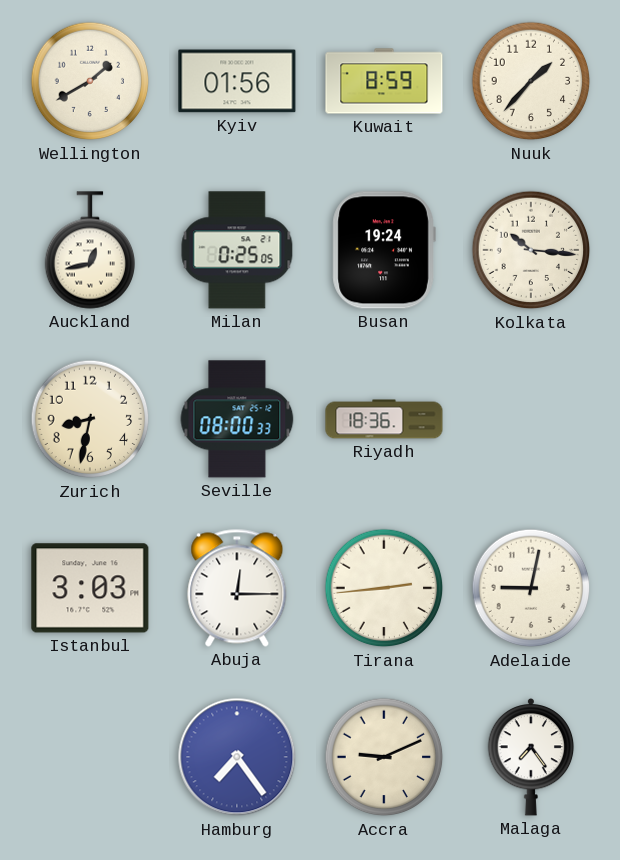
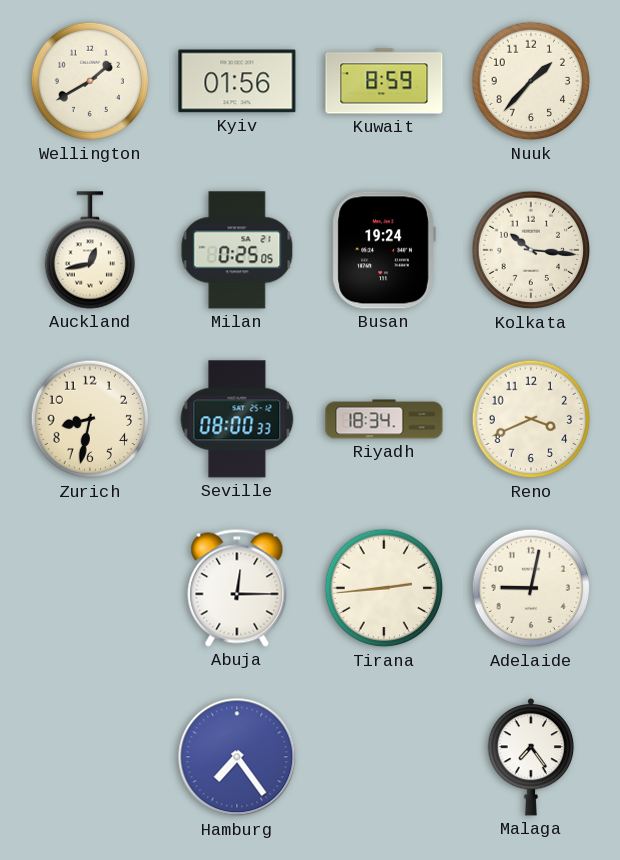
Riyadh: 18:36 -> 18:34
Reno: none -> 3:41
Istanbul: 3:03 -> none
Accra: 9:11 -> none
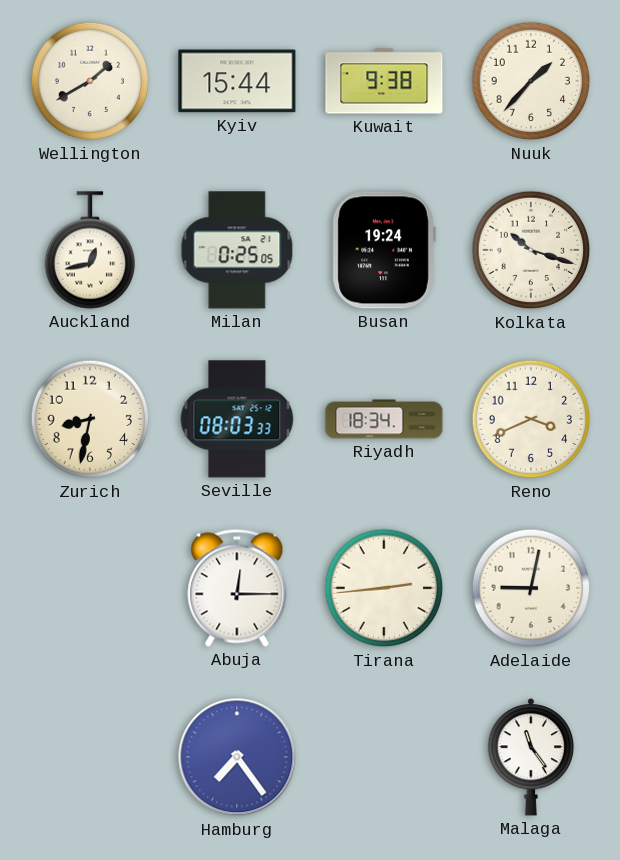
Kyiv: 01:56 -> 15:44
Kuwait: 8:59 -> 9:38
Kolkata: 10:16 -> 10:18
Seville: 08:00 -> 08:03
Malaga: 7:24 -> 11:24
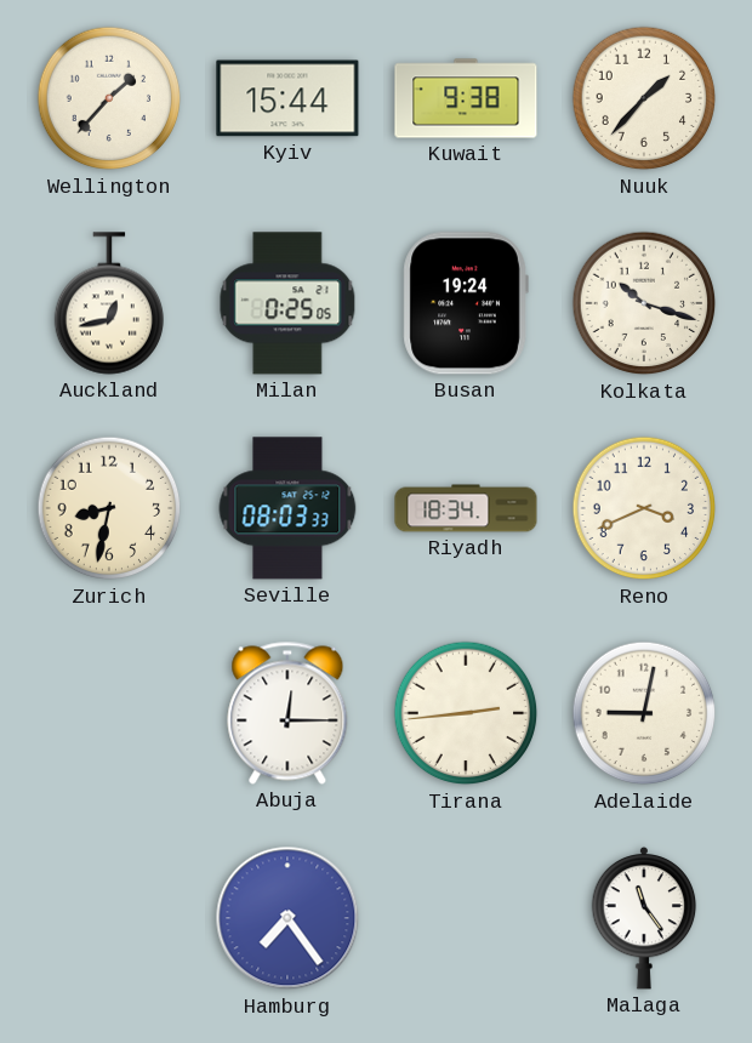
Wellington: 1:40 -> 1:37
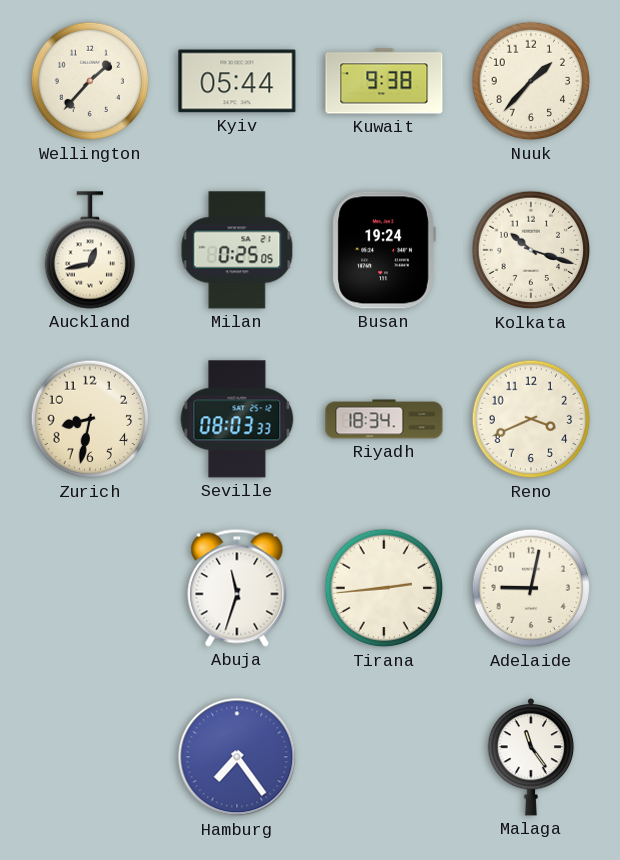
Kyiv: 15:44 -> 05:44
Abuja: 12:15 -> 11:33
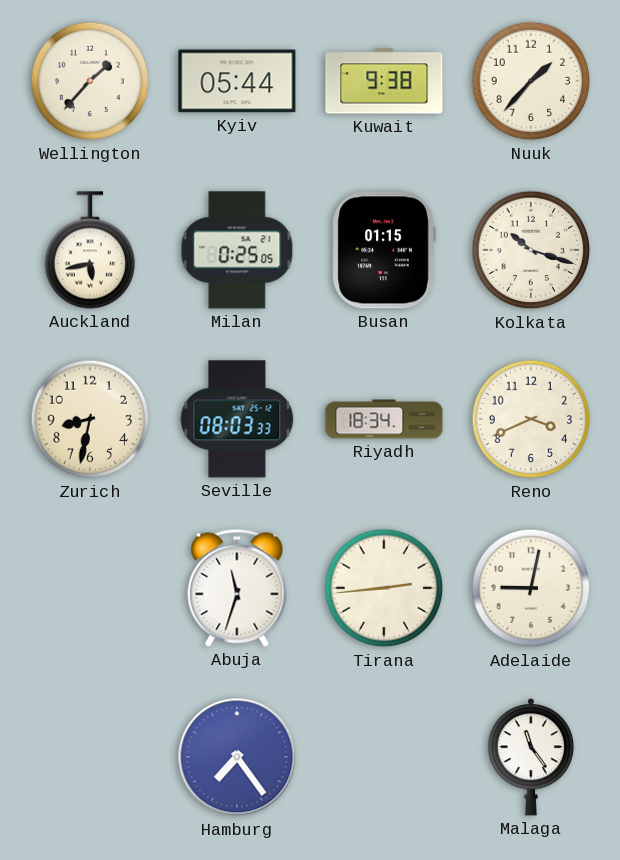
Auckland: 12:43 -> 5:43
Busan: 19:24 -> 01:15
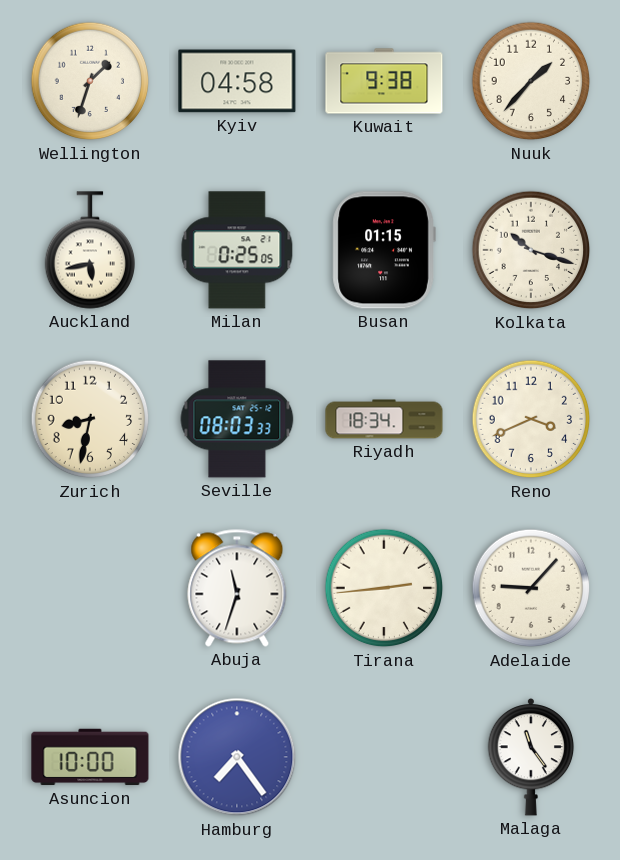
Wellington: 1:37 -> 1:33
Kyiv: 05:44 -> 04:58
Adelaide: 9:02 -> 9:07
Asuncion: none -> 10:00
